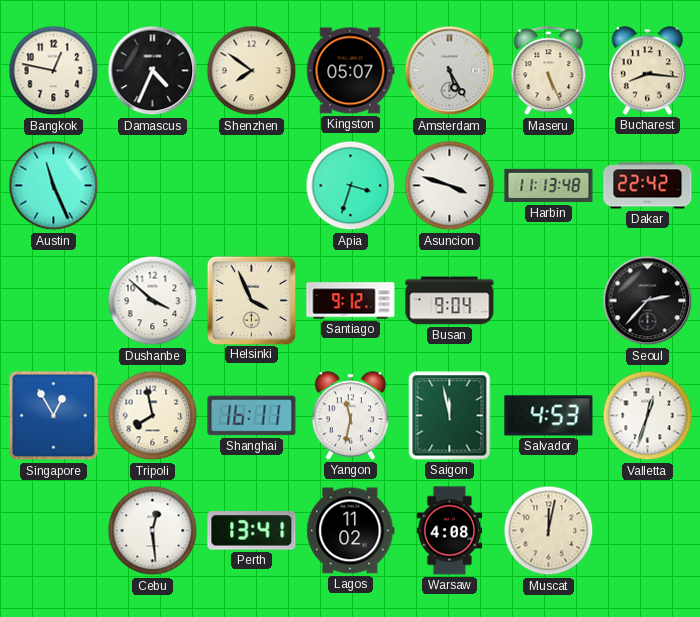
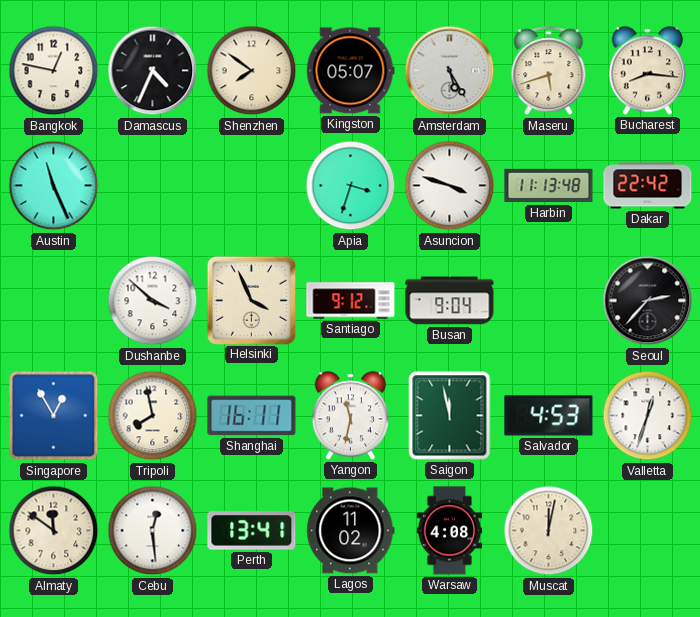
Maseru: 5:26 -> 5:42
Almaty: none -> 11:51
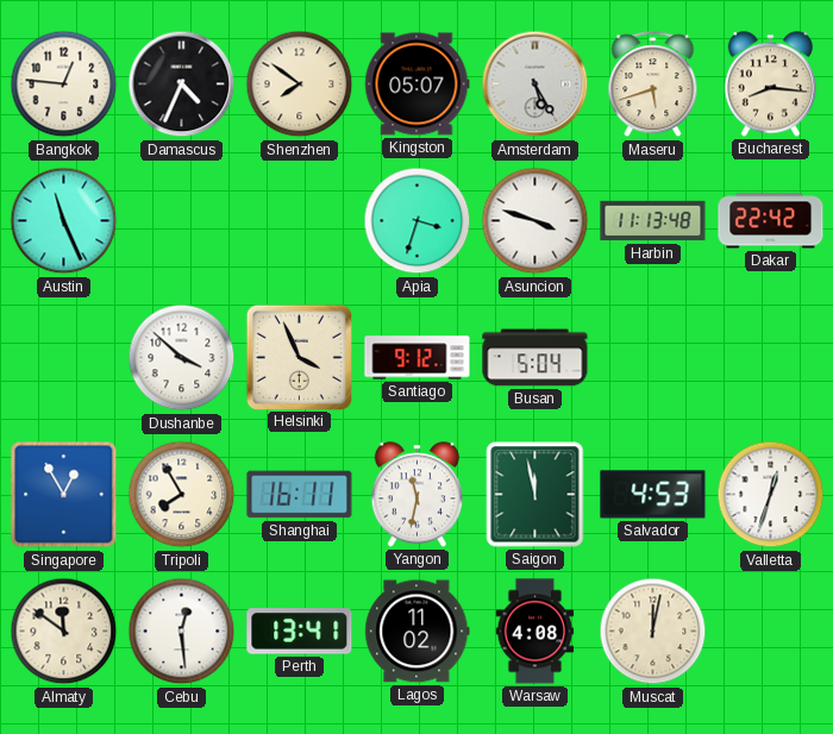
Bangkok: 12:47 -> 12:46
Busan: 9:04 -> 5:04
Seoul: 2:37 -> none
Tripoli: 7:58 -> 7:55
